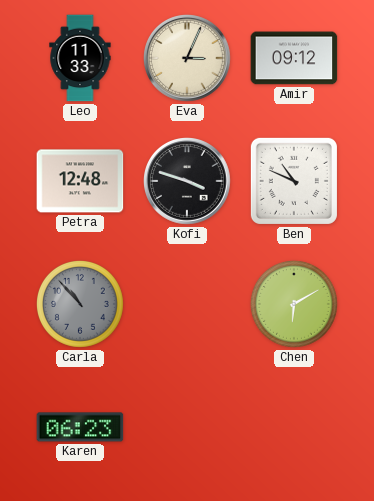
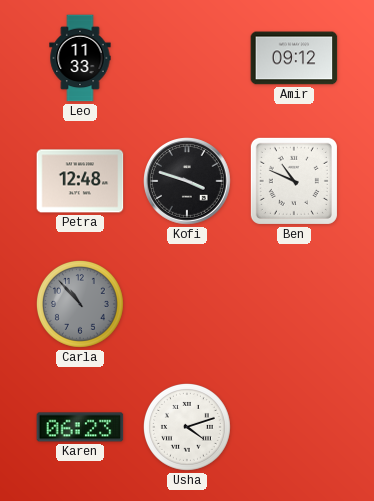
Eva: 3:04 -> none
Chen: 6:10 -> none
Usha: none -> 4:12
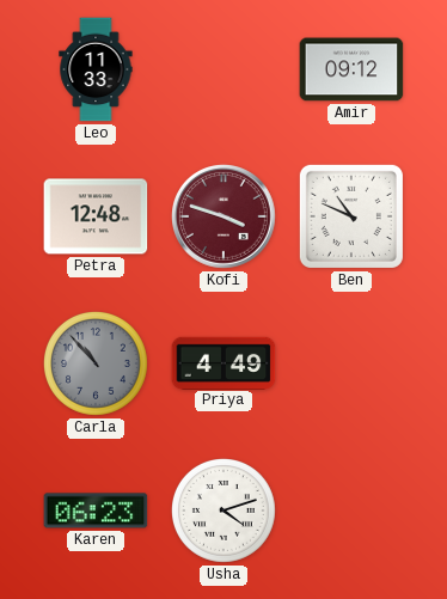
Kofi dial: black -> burgundy
Priya: none -> 4:49
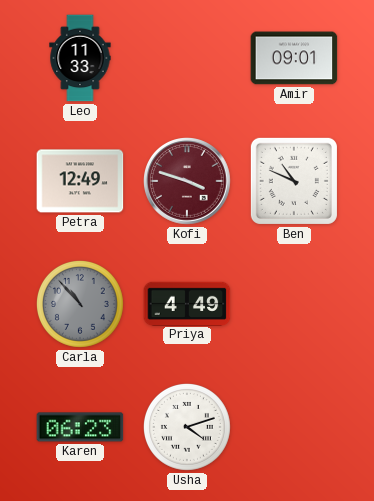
Amir: 09:12 -> 09:01
Petra: 12:48 -> 12:49
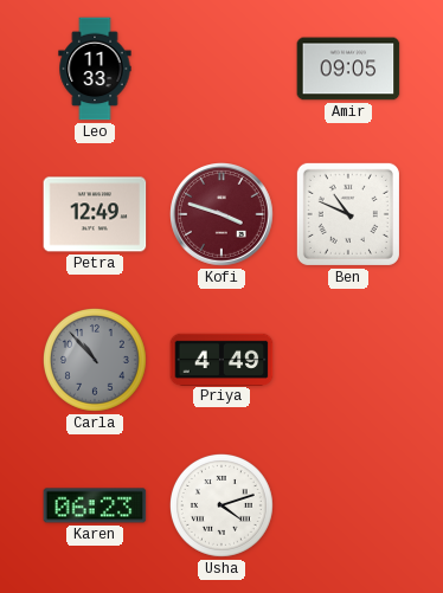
Amir: 09:01 -> 09:05
